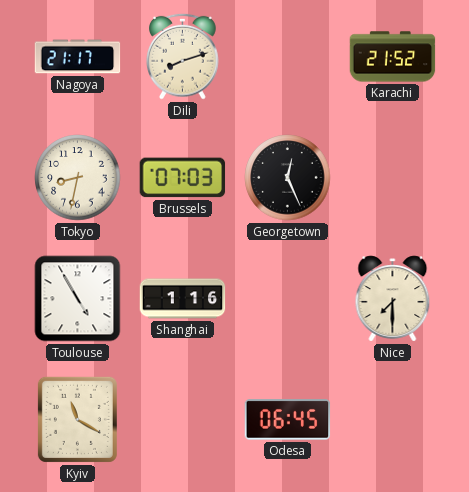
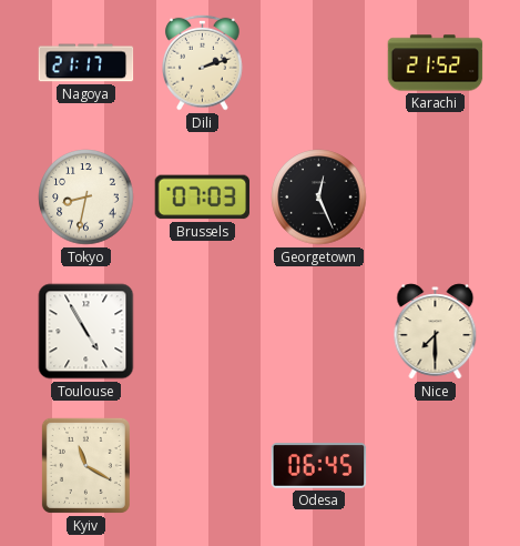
Dili: 8:12 -> 2:12
Shanghai: 1:16 -> none
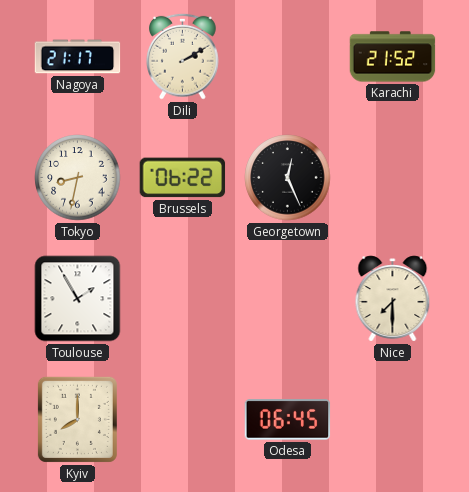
Dili: 2:12 -> 2:10
Brussels: 07:03 -> 06:22
Toulouse: 4:55 -> 1:55
Kyiv: 11:20 -> 8:00
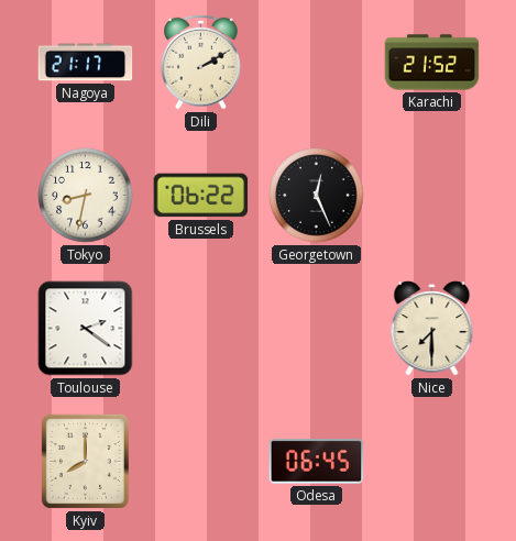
Toulouse: 1:55 -> 2:21
